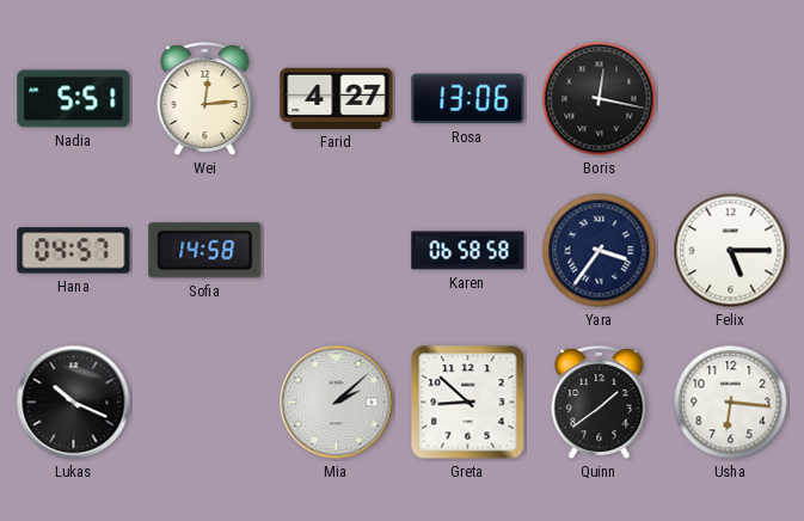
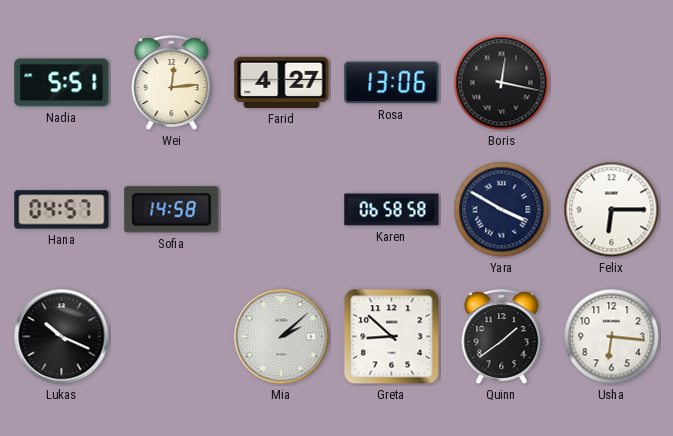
Yara: 3:36 -> 3:50
Felix: 5:15 -> 6:15
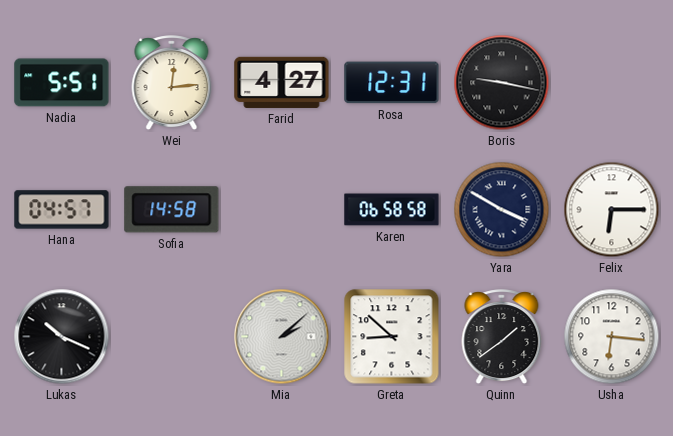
Rosa: 13:06 -> 12:31
Boris: 12:17 -> 9:17
